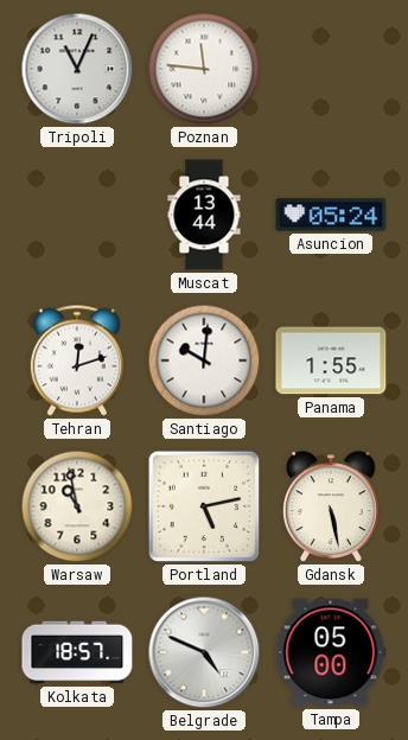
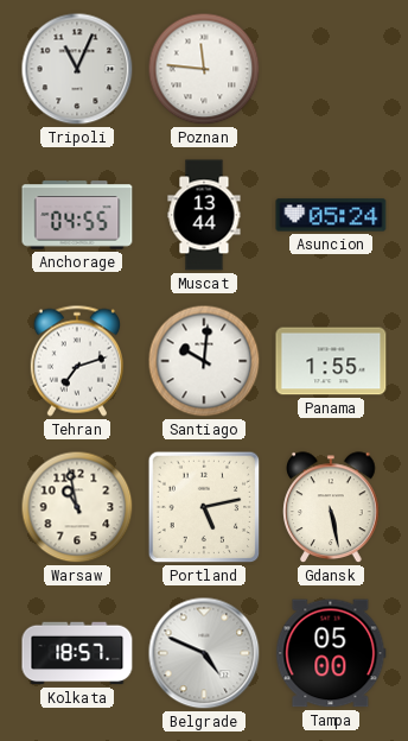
Anchorage: none -> 04:55
Tehran: 12:12 -> 7:12
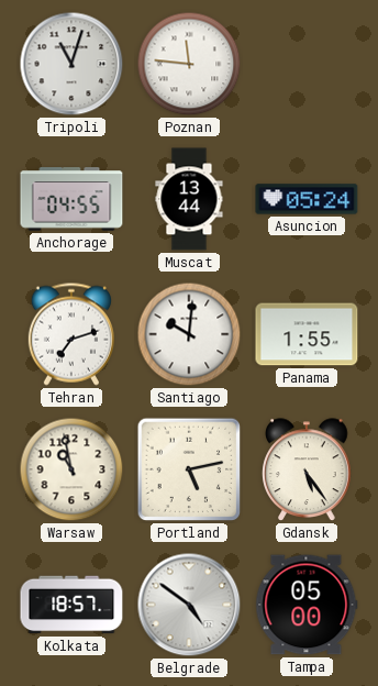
Tripoli: 11:04 -> 11:03
Gdansk: 5:28 -> 5:24
Belgrade: 4:49 -> 4:51
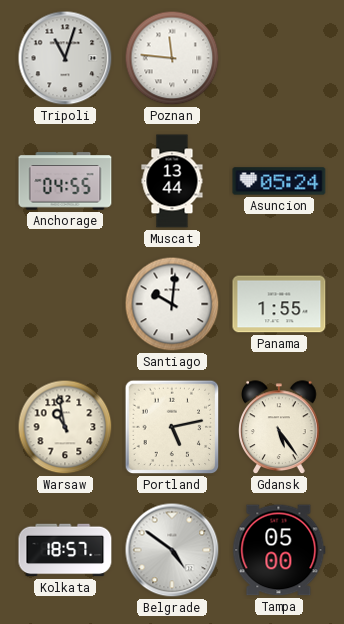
Tehran: 7:12 -> none
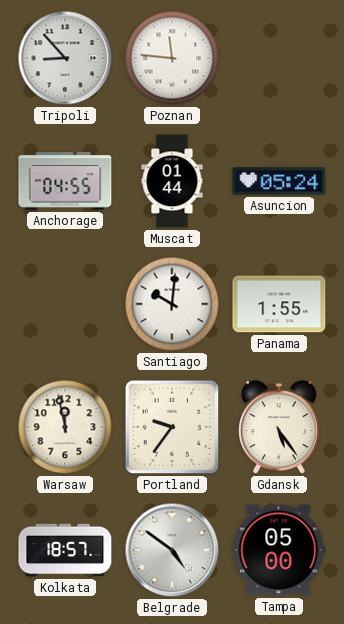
Tripoli: 11:03 -> 8:53
Muscat: 13:44 -> 01:44
Warsaw: 10:58 -> 11:58
Portland: 5:13 -> 9:36
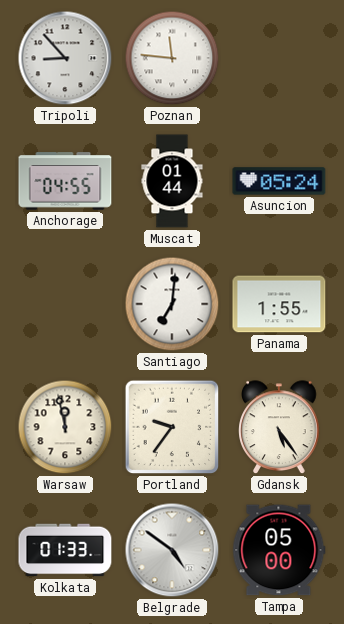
Santiago: 10:01 -> 7:01
Kolkata: 18:57 -> 01:33
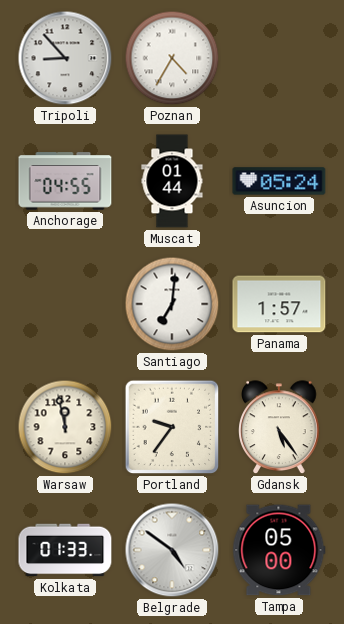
Poznan: 11:46 -> 4:35
Panama: 1:55 -> 1:57
